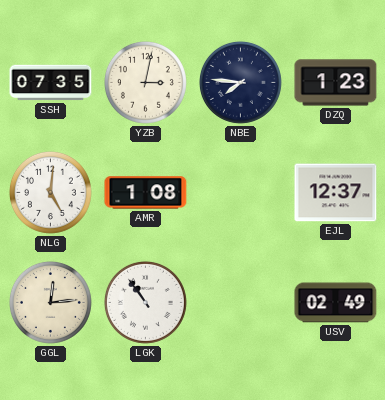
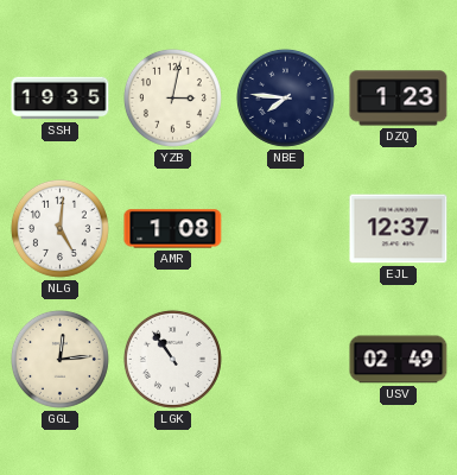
SSH: 07:35 -> 19:35
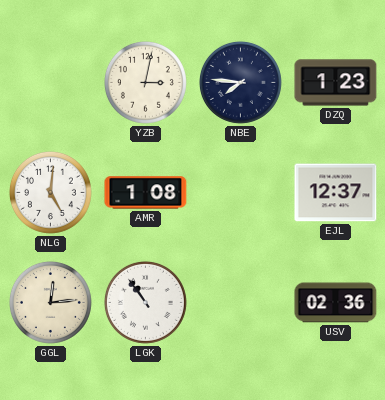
SSH: 19:35 -> none
USV: 02:49 -> 02:36
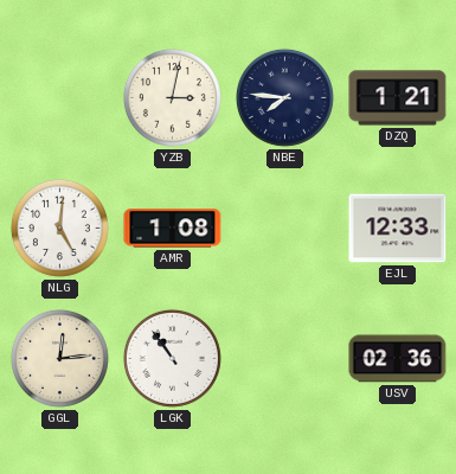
DZQ: 1:23 -> 1:21
EJL: 12:37 -> 12:33
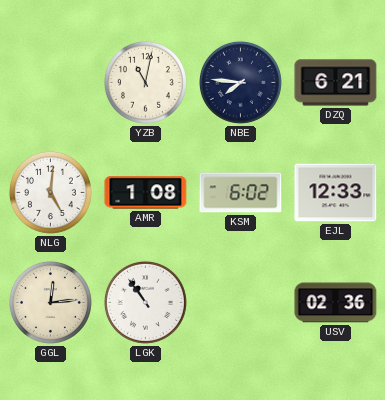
YZB: 3:02 -> 11:02
DZQ: 1:21 -> 6:21
KSM: none -> 6:02
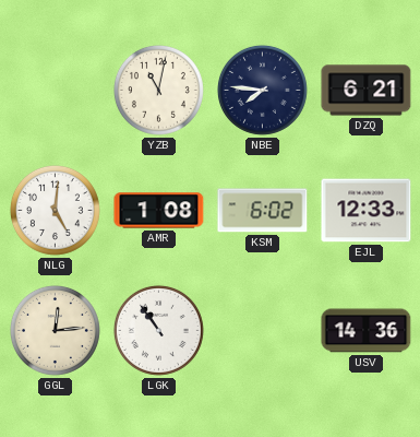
USV: 02:36 -> 14:36
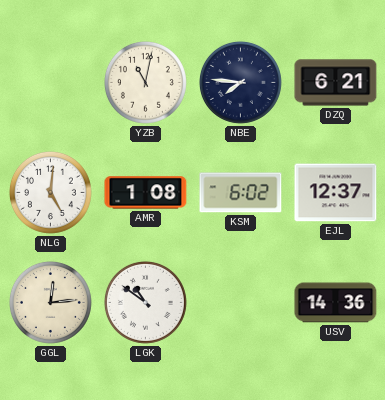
EJL: 12:33 -> 12:37
LGK: 10:54 -> 10:51
